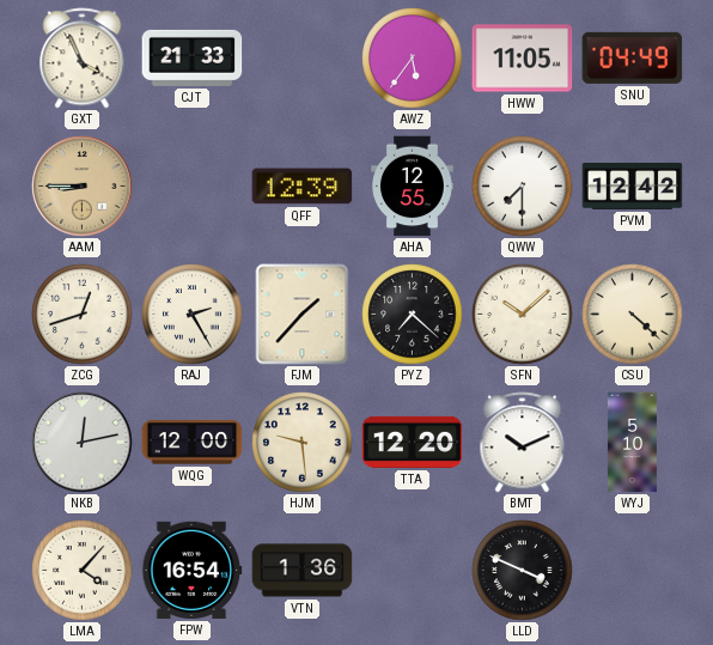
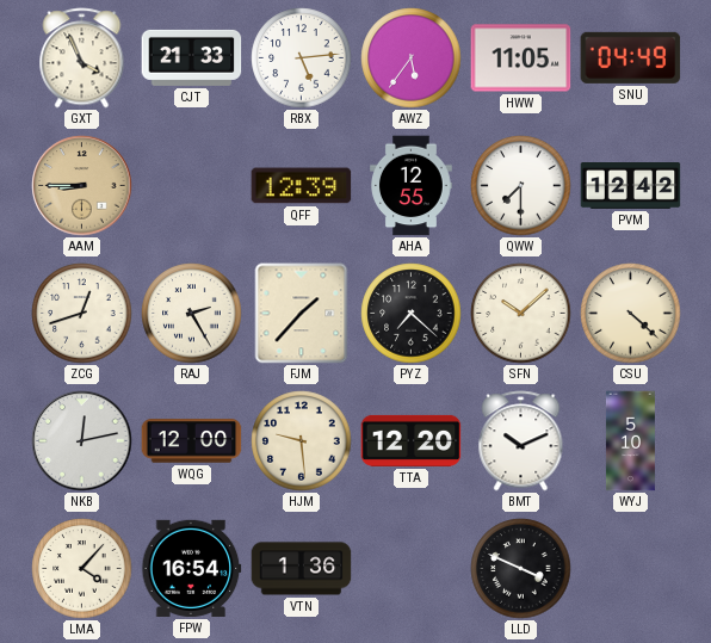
RBX: none -> 5:14
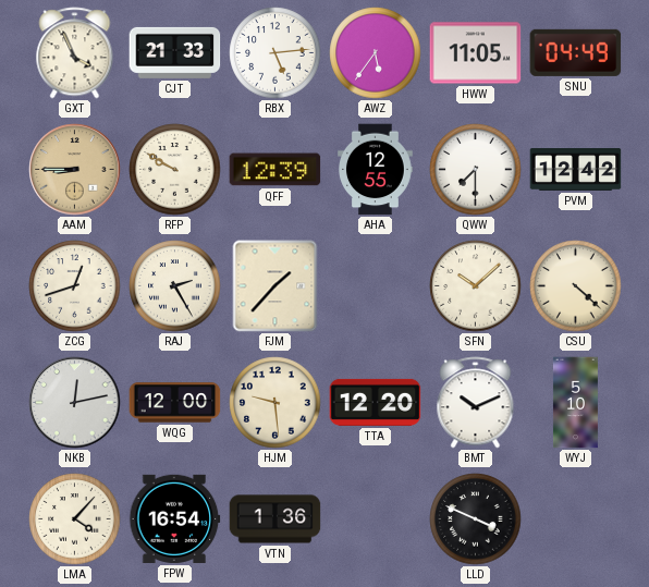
RFP: none -> 9:50
PYZ: 7:22 -> none
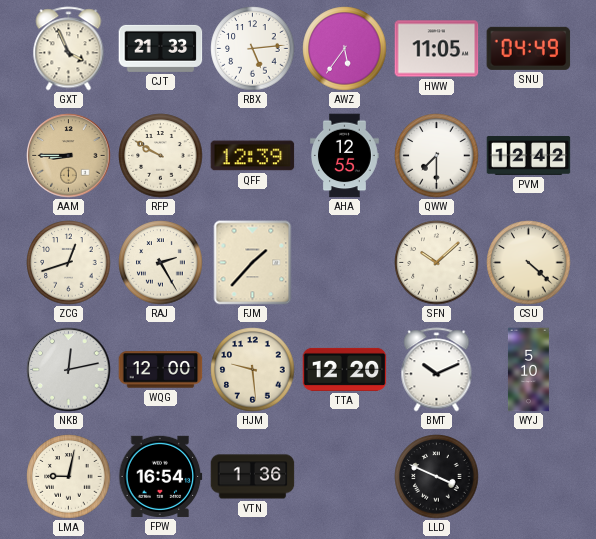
LMA: 4:07 -> 9:02
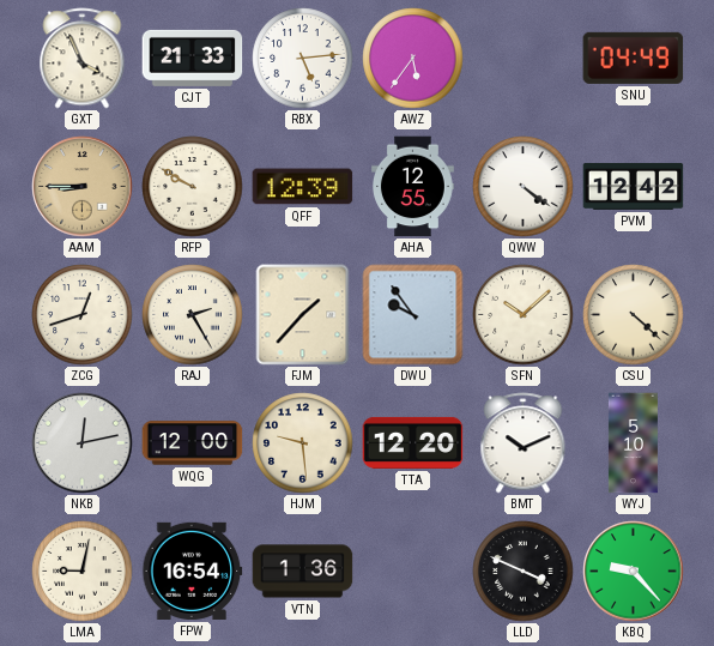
HWW: 11:05 -> none
QWW: 7:30 -> 4:21
DWU: none -> 9:54
KBQ: none -> 9:23
